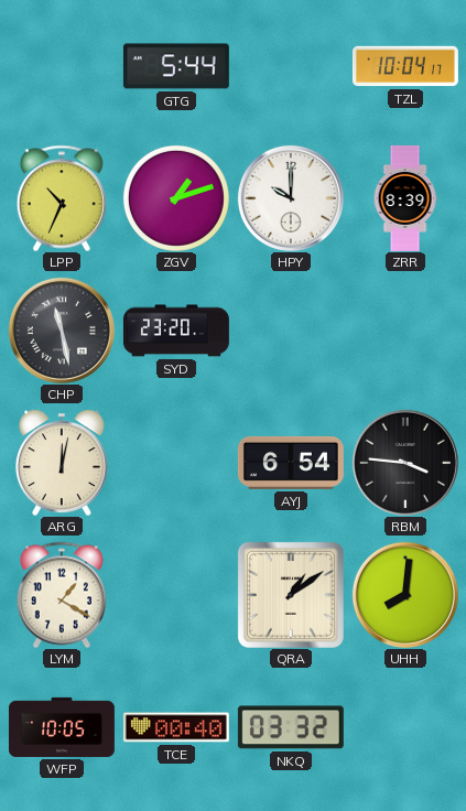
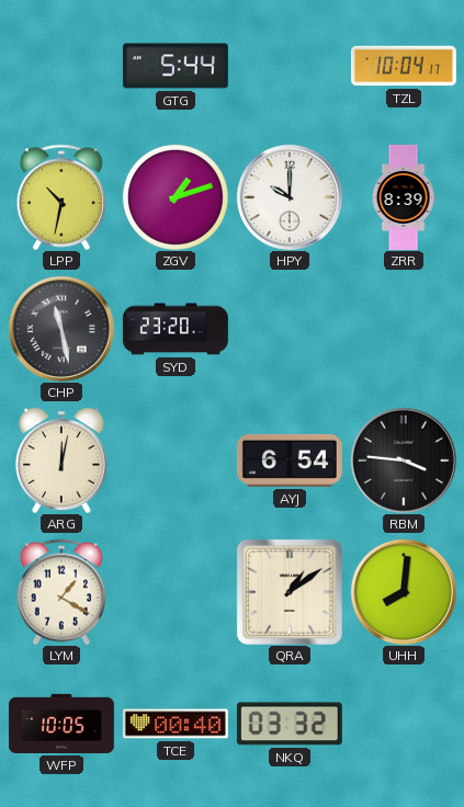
LPP: 10:34 -> 10:32
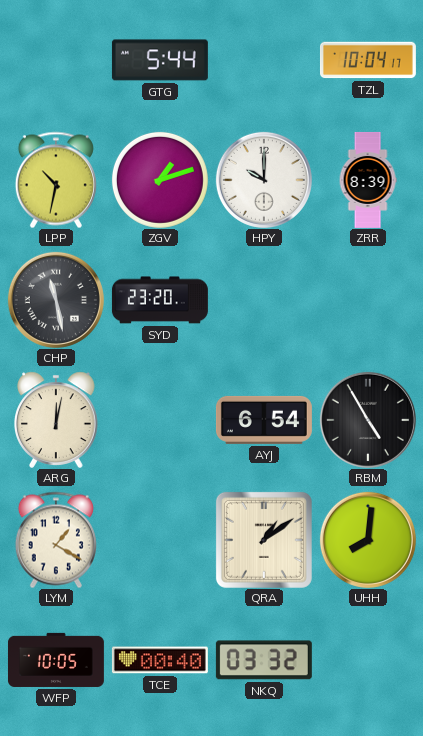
RBM: 3:46 -> 4:55
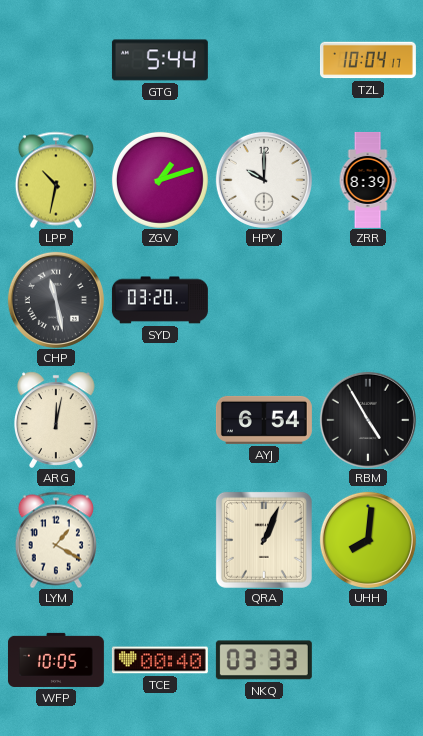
SYD: 23:20 -> 03:20
QRA: 1:09 -> 1:04
NKQ: 03:32 -> 03:33
